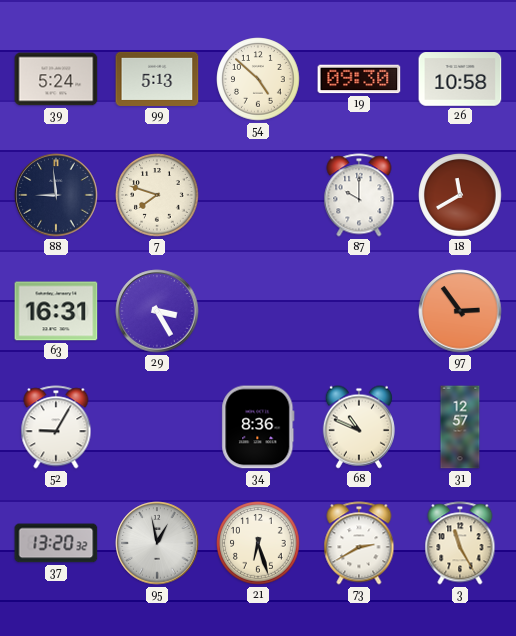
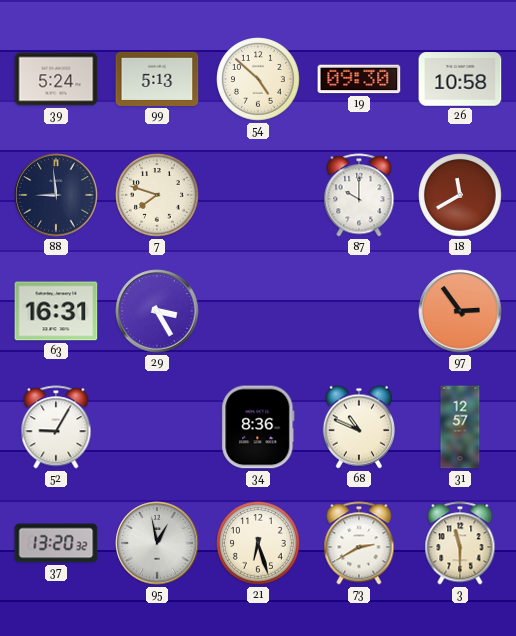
3: 11:25 -> 11:30
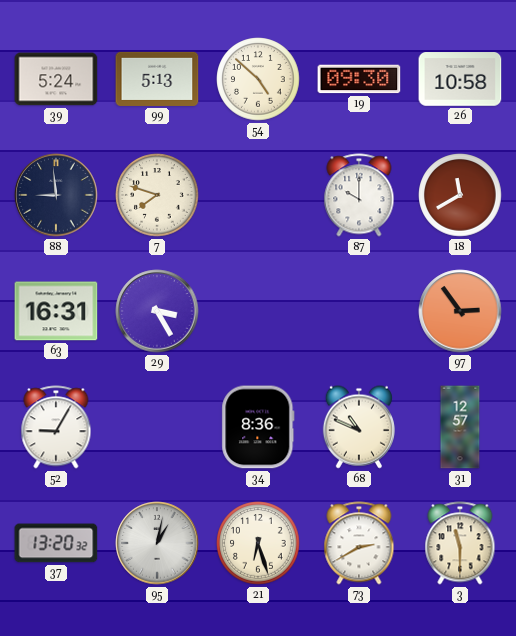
95: 12:58 -> 1:02
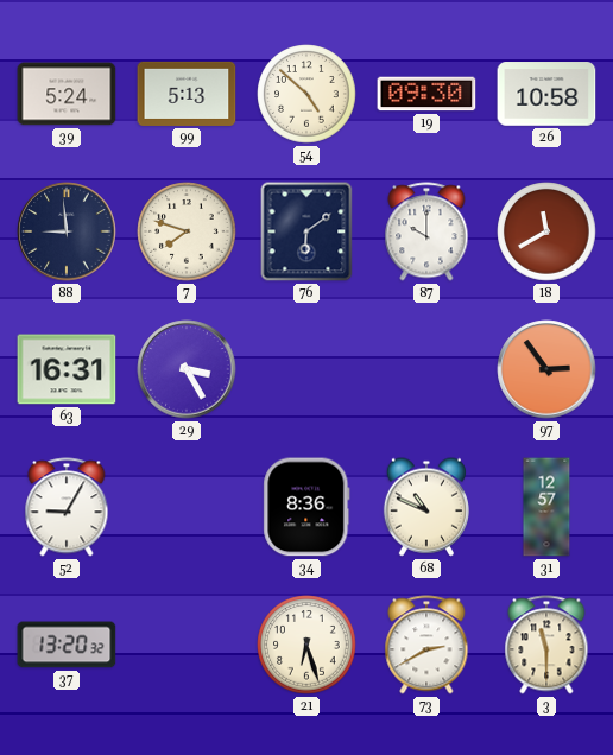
76: none -> 6:09
95: 1:02 -> none
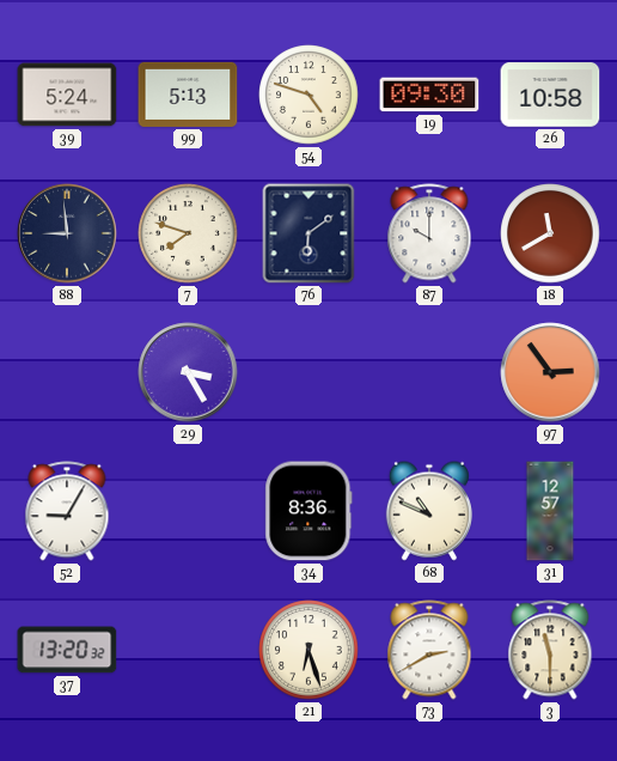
54: 4:52 -> 4:48
63: 16:31 -> none
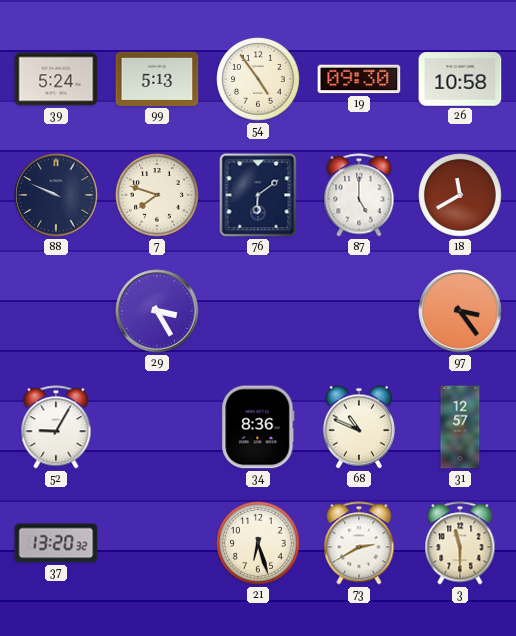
54: 4:48 -> 4:54
88: 8:59 -> 9:49
87: 10:00 -> 5:00
97: 2:54 -> 3:24
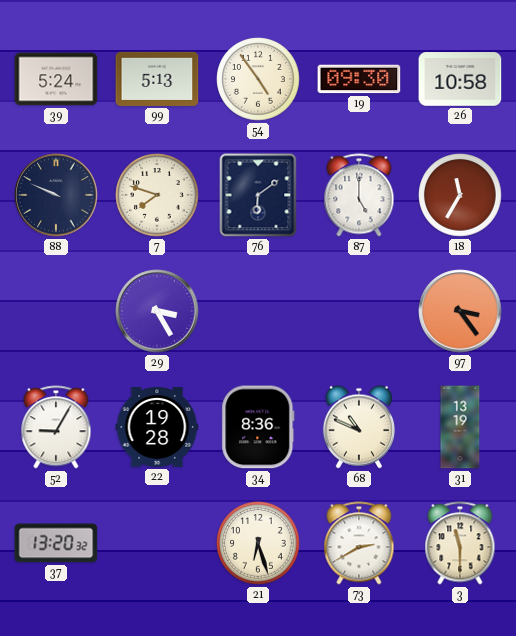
18: 11:40 -> 11:35
22: none -> 19:28
31: 12:57 -> 13:19
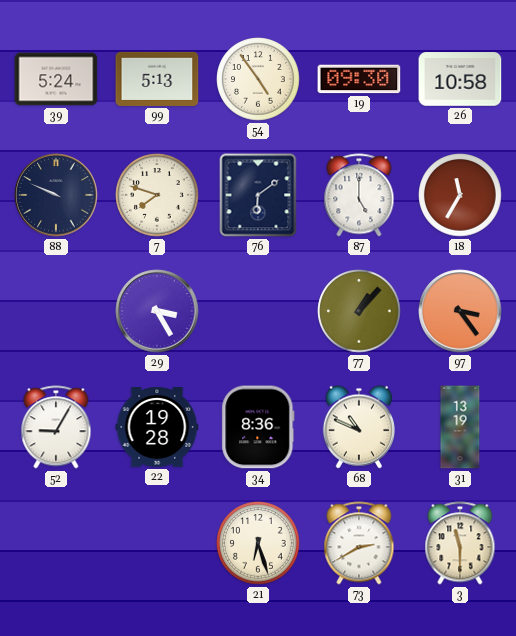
77: none -> 1:07
37: 13:20 -> none
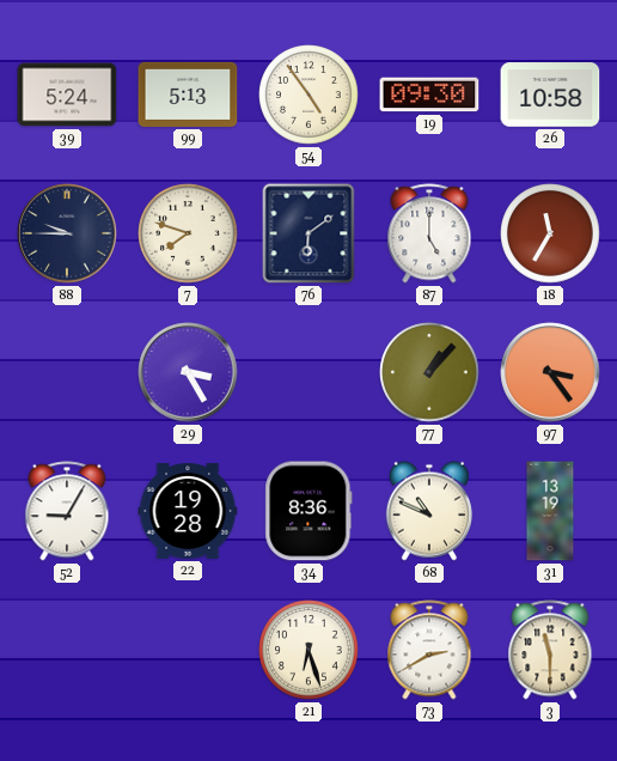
88: 9:49 -> 9:45
